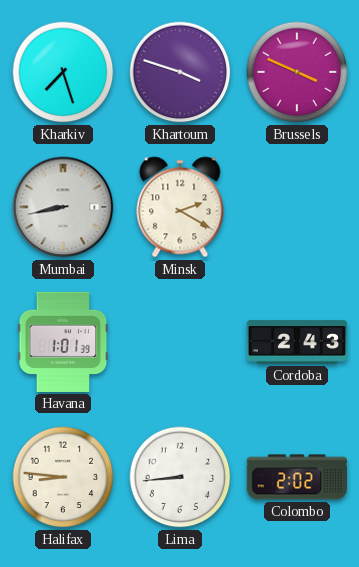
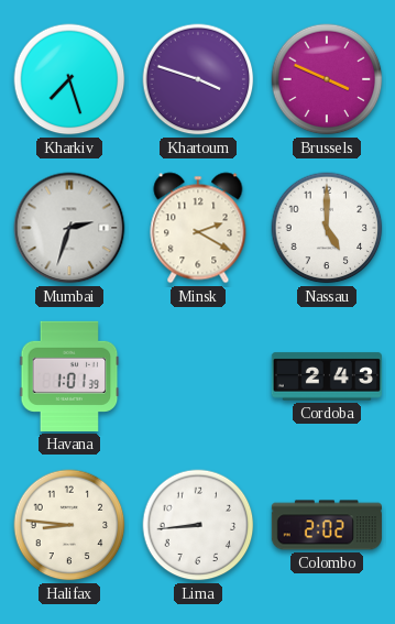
Mumbai: 8:43 -> 2:33
Nassau: none -> 5:00
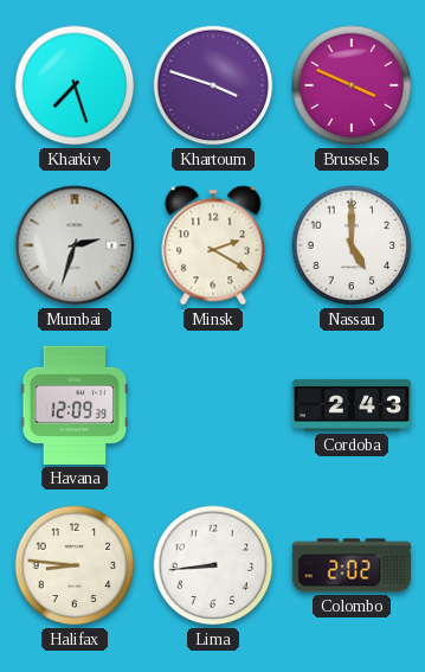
Havana: 1:01 -> 12:09
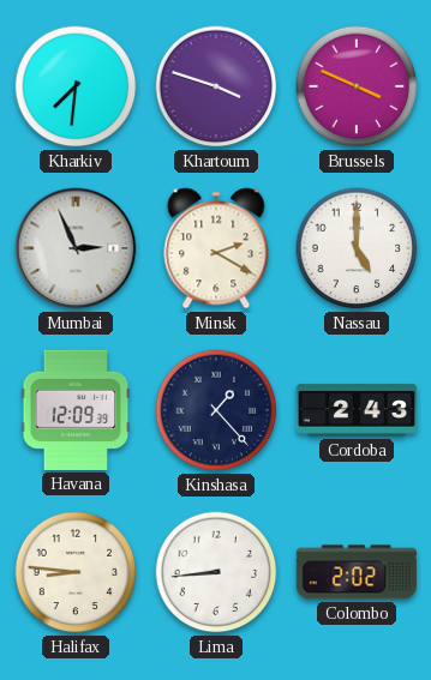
Kharkiv: 7:27 -> 7:31
Mumbai: 2:33 -> 2:56
Kinshasa: none -> 1:23
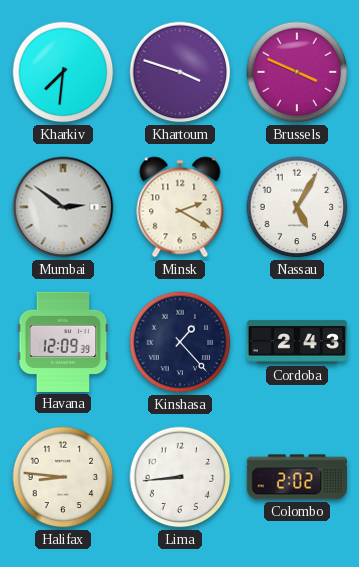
Mumbai: 2:56 -> 2:51
Nassau: 5:00 -> 5:05
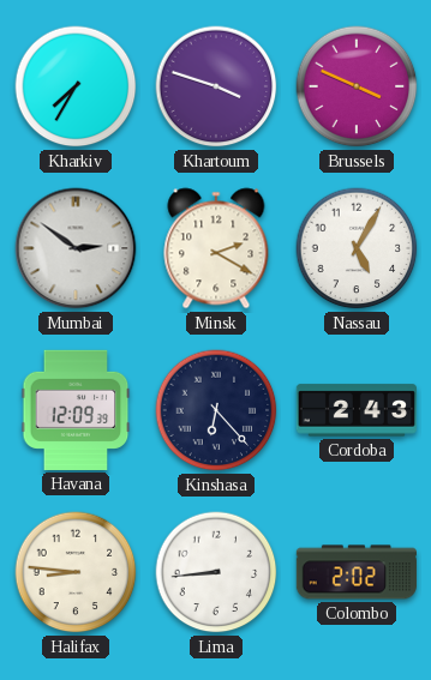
Kharkiv: 7:31 -> 7:35
Kinshasa: 1:23 -> 6:23
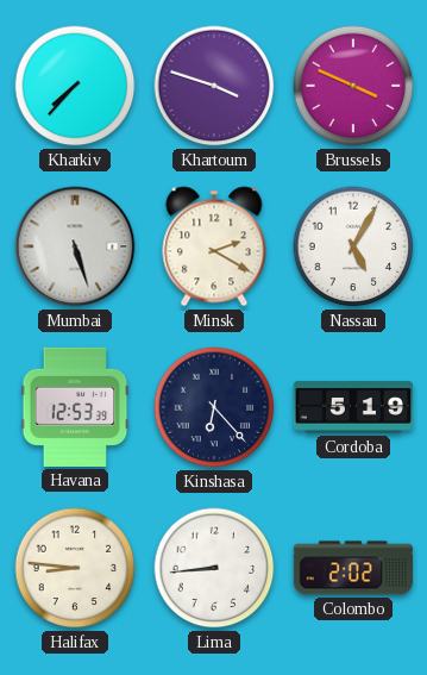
Kharkiv: 7:35 -> 7:37
Mumbai: 2:51 -> 5:27
Havana: 12:09 -> 12:53
Cordoba: 2:43 -> 5:19
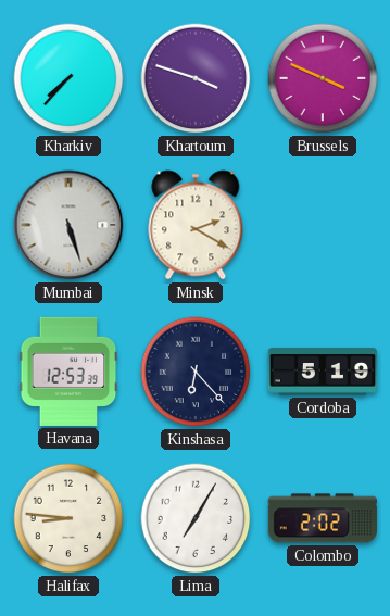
Nassau: 5:05 -> none
Lima: 8:44 -> 7:05
